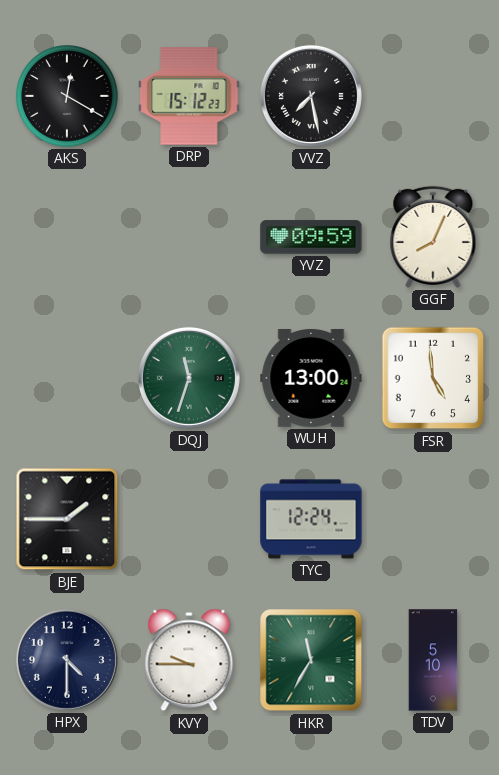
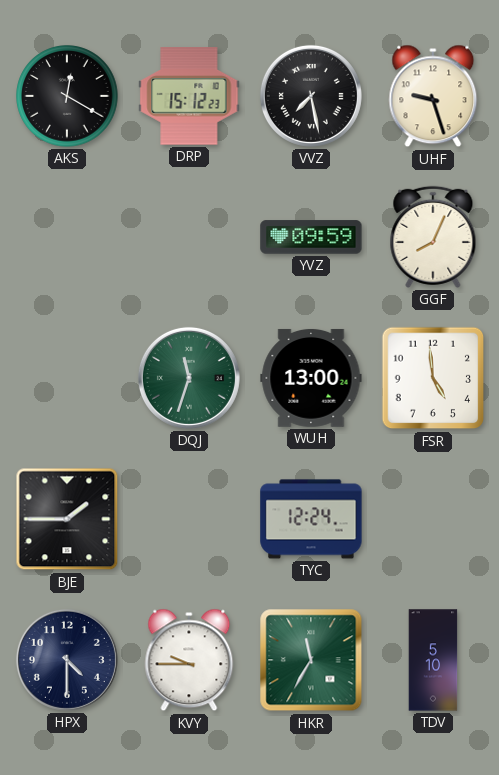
UHF: none -> 9:27
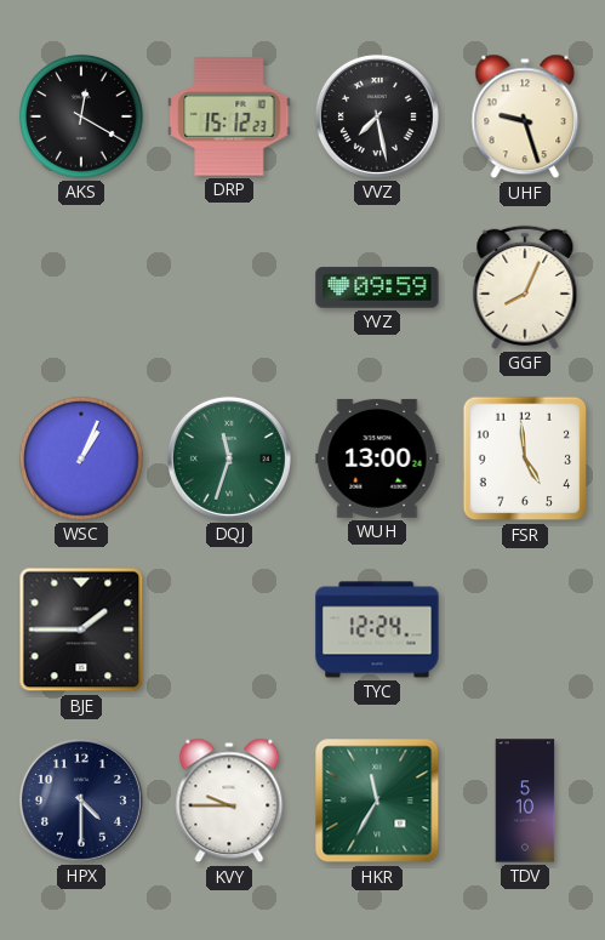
WSC: none -> 1:04
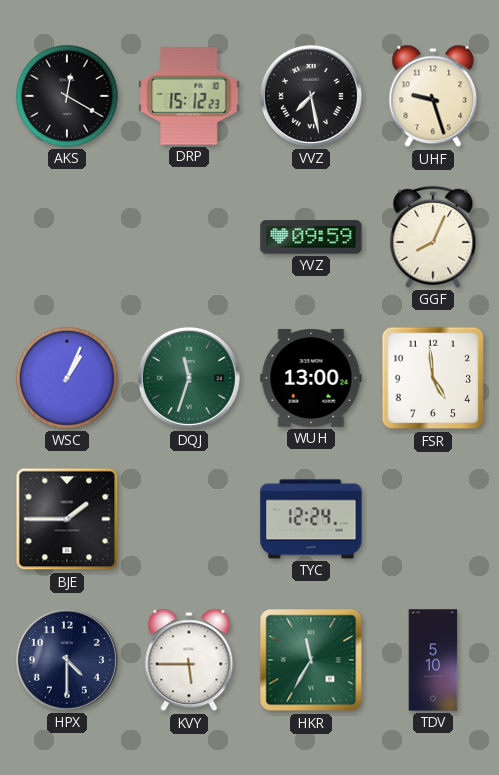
KVY: 9:45 -> 5:45
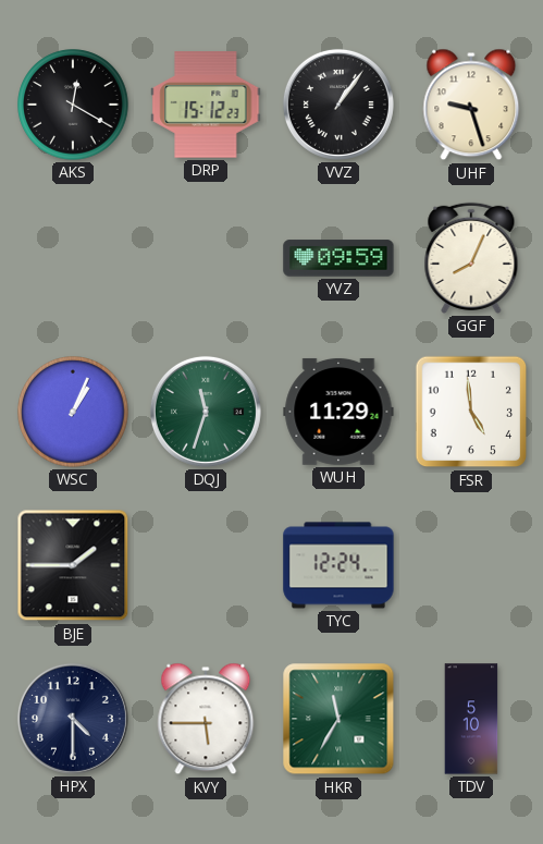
VVZ: 7:28 -> 1:06
WUH: 13:00 -> 11:29
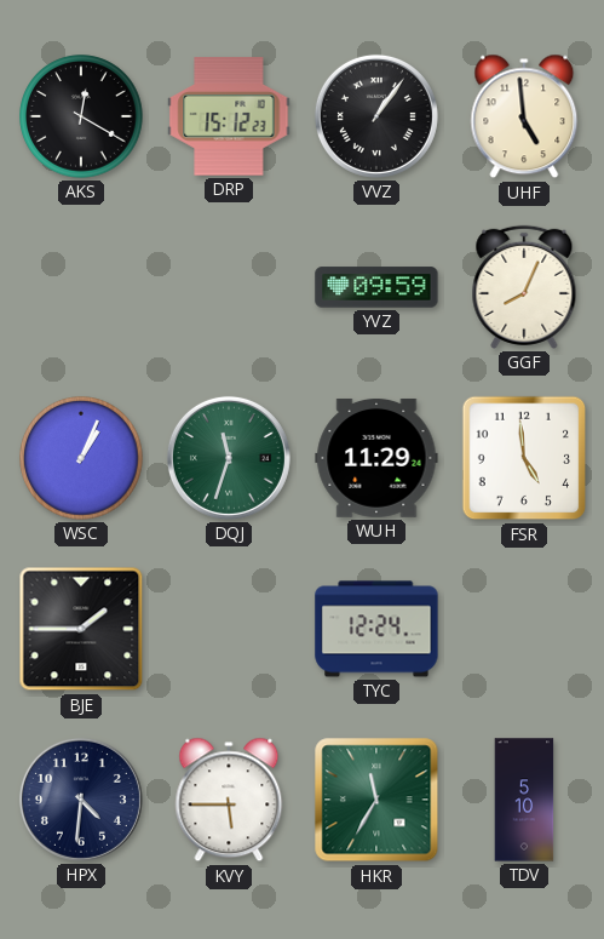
UHF: 9:27 -> 4:59
HPX: 4:30 -> 4:31
